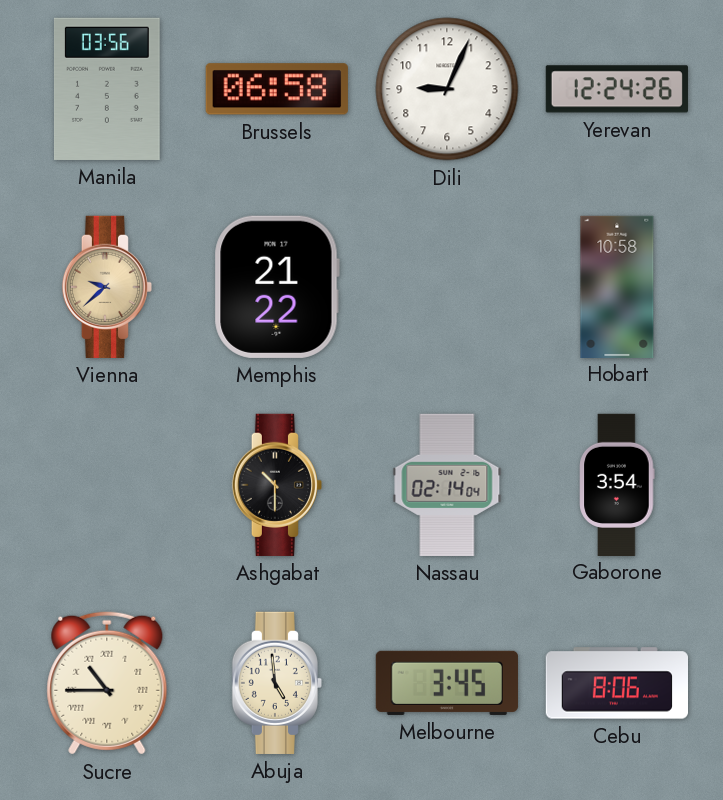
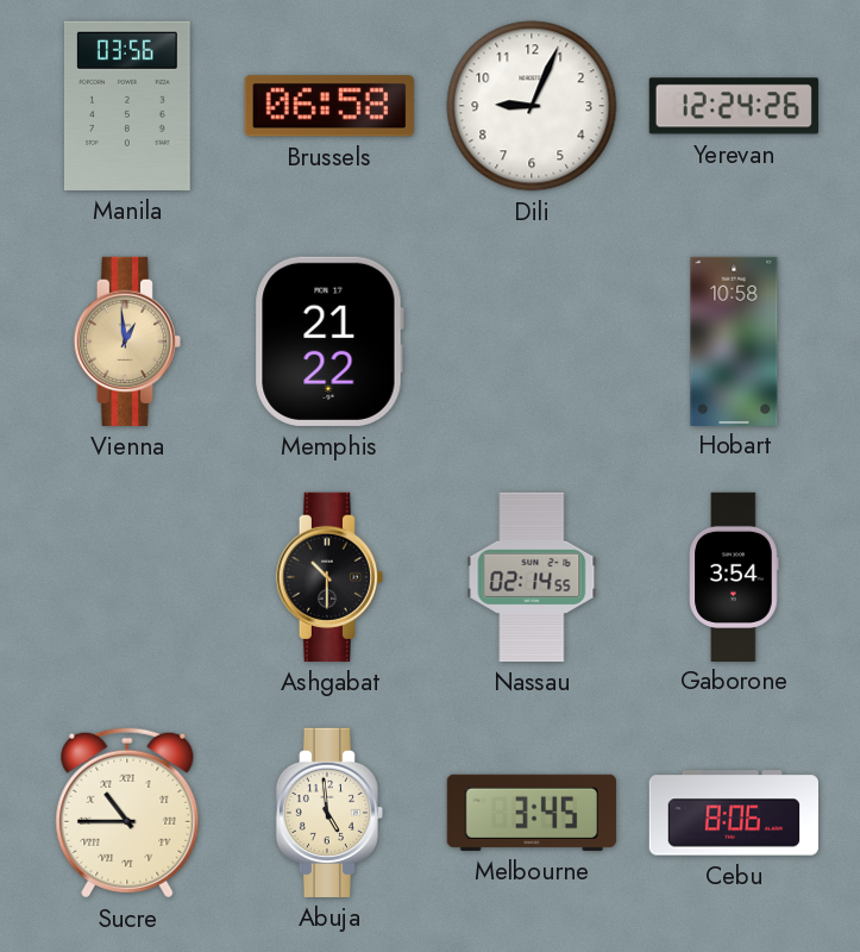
Vienna: 9:38 -> 12:59
Nassau: 02:14:04 -> 02:14:55
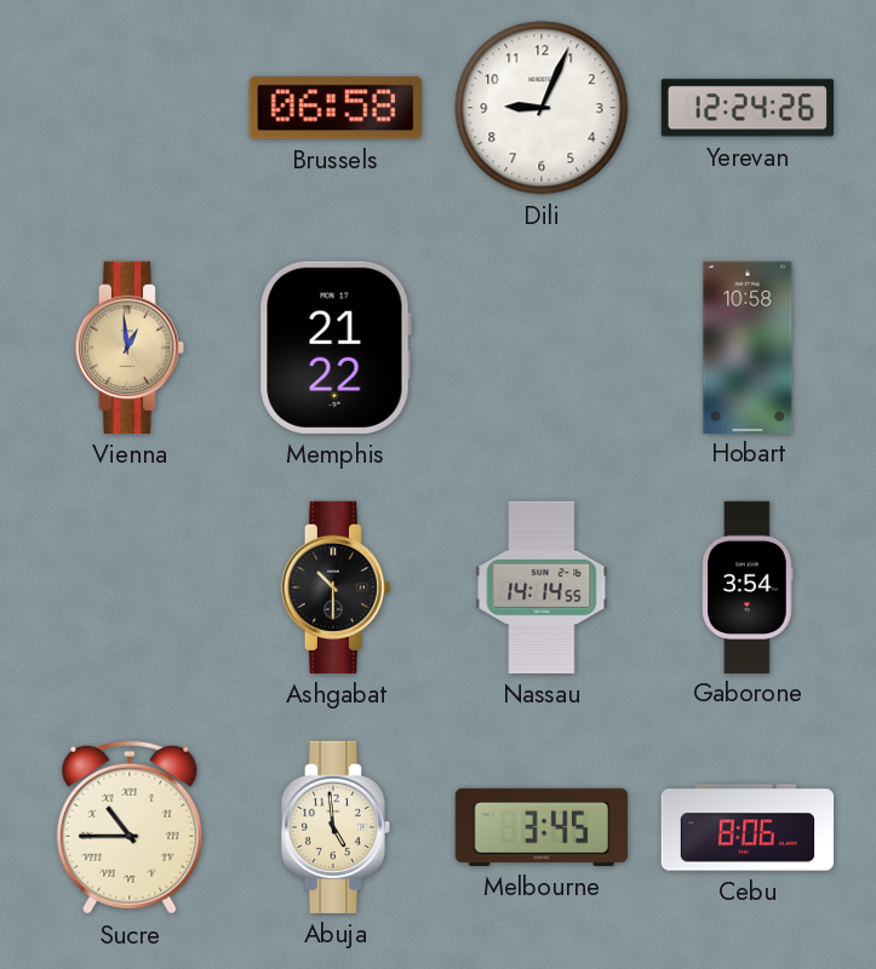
Manila: 03:56 -> none
Nassau: 02:14 -> 14:14
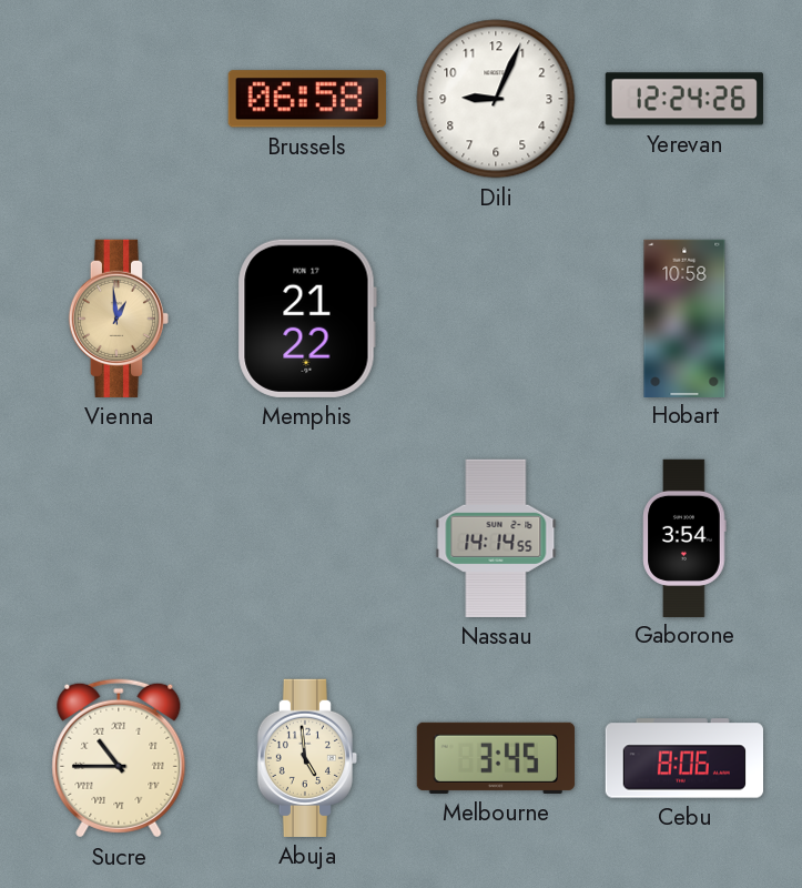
Ashgabat: 10:30 -> none
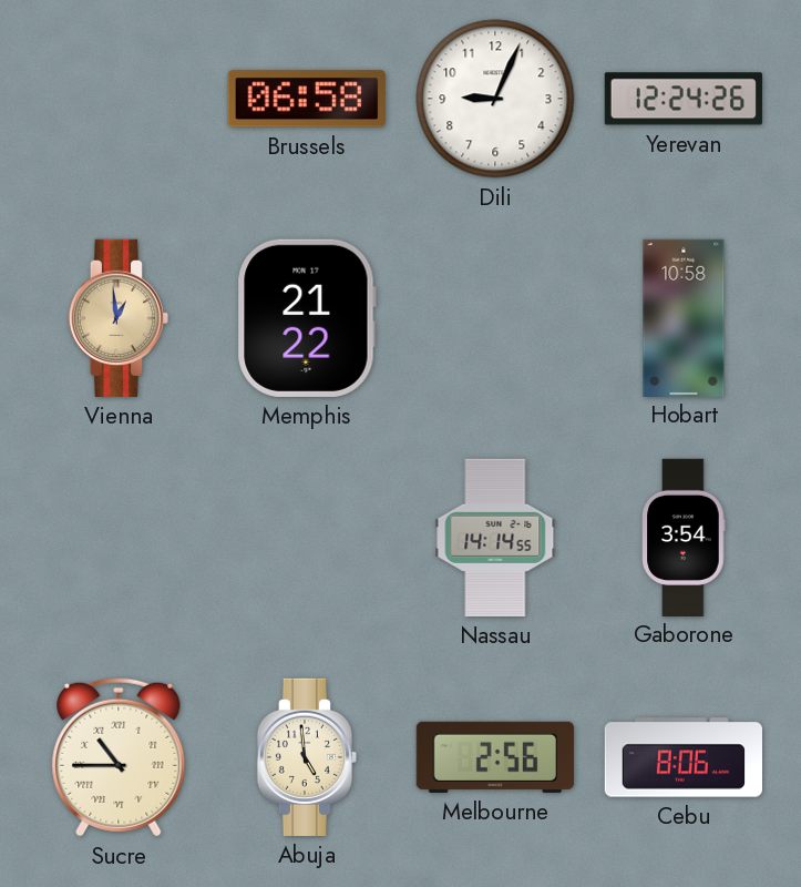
Melbourne: 3:45 -> 2:56
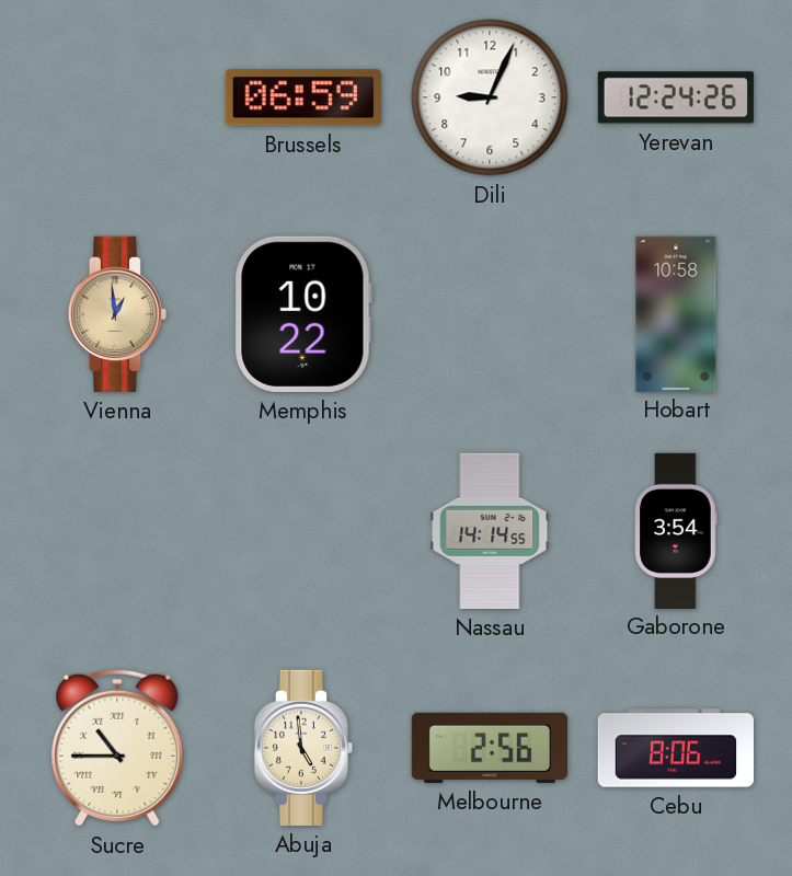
Brussels: 06:58 -> 06:59
Memphis: 21:22 -> 10:22
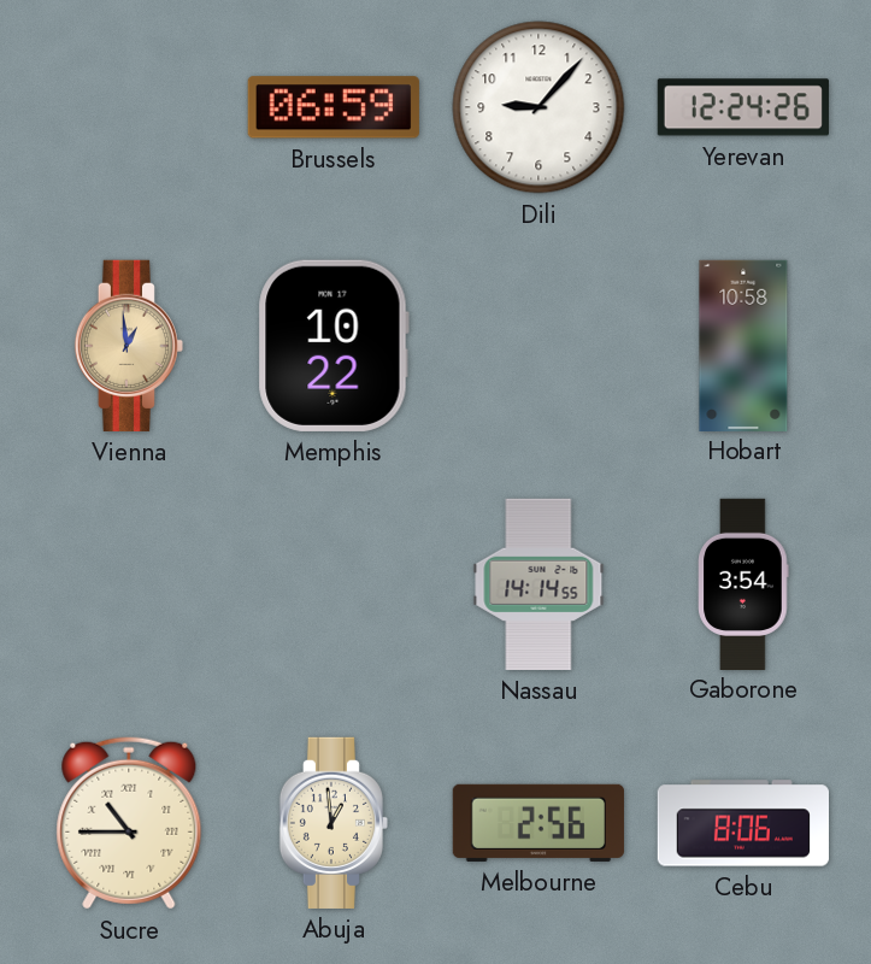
Dili: 9:04 -> 9:07
Abuja: 4:59 -> 12:59
